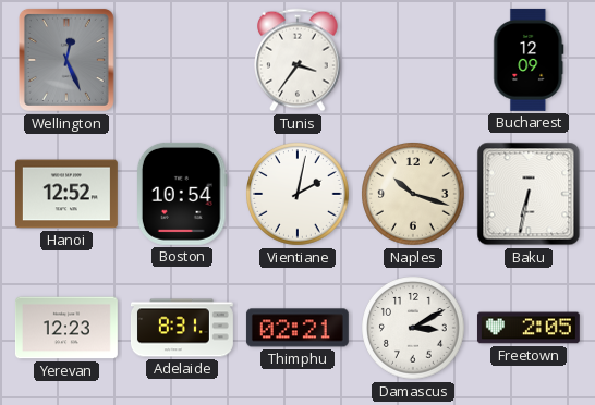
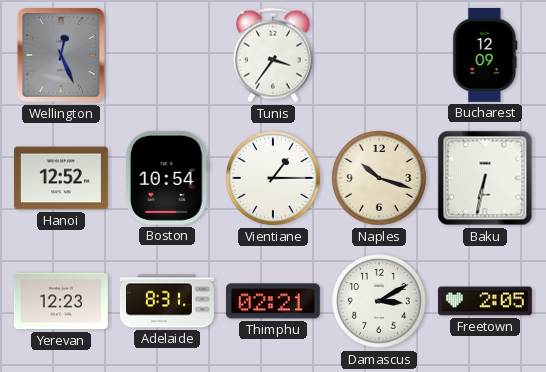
Vientiane: 2:02 -> 1:15
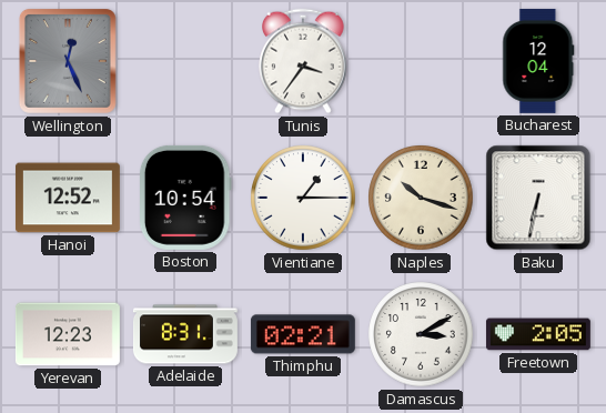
Bucharest: 12:09 -> 12:04
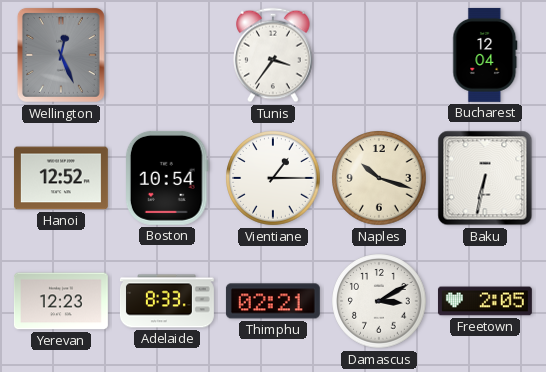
Adelaide: 8:31 -> 8:33
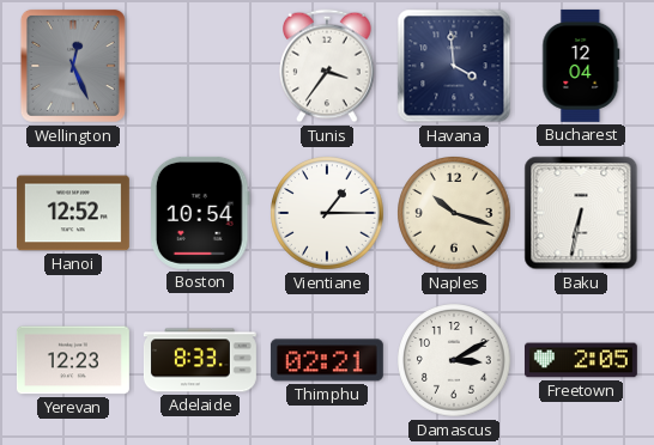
Havana: none -> 3:59
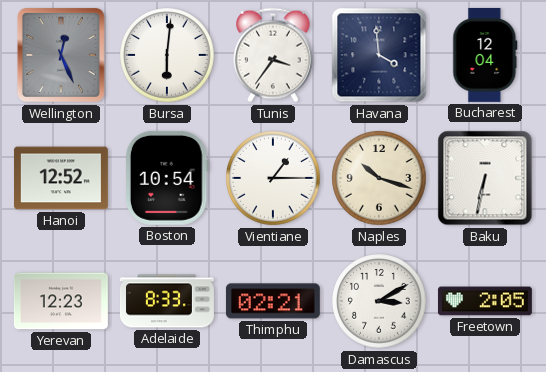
Bursa: none -> 6:01
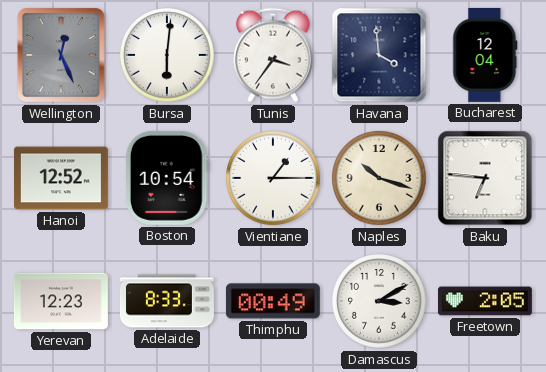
Baku: 6:32 -> 6:46
Thimphu: 02:21 -> 00:49
